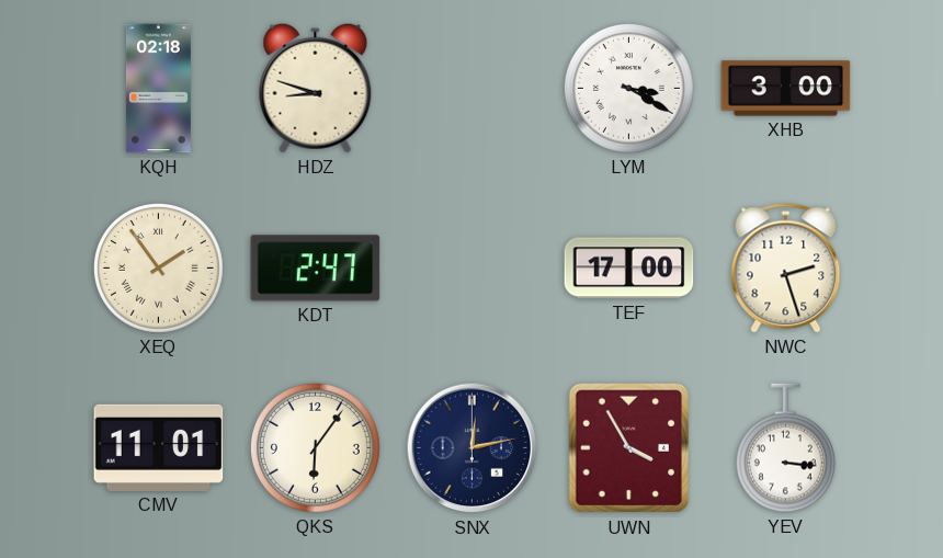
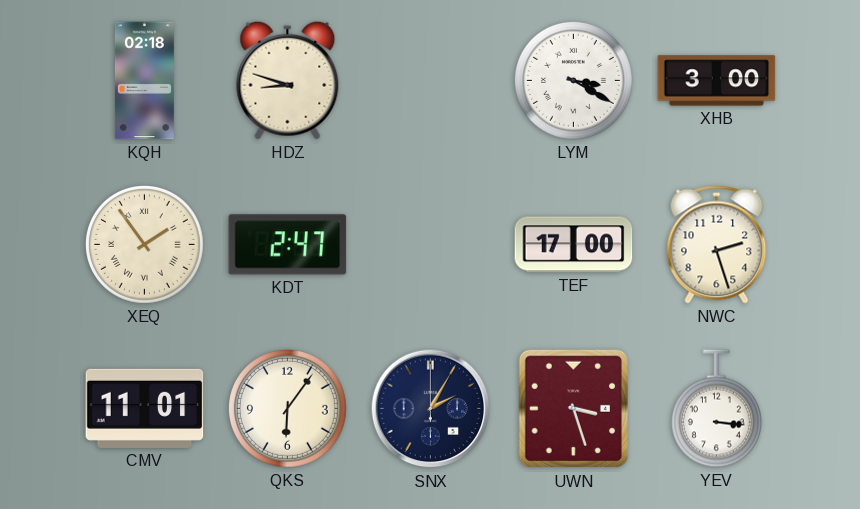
SNX: 12:13 -> 2:05
UWN: 3:55 -> 3:27
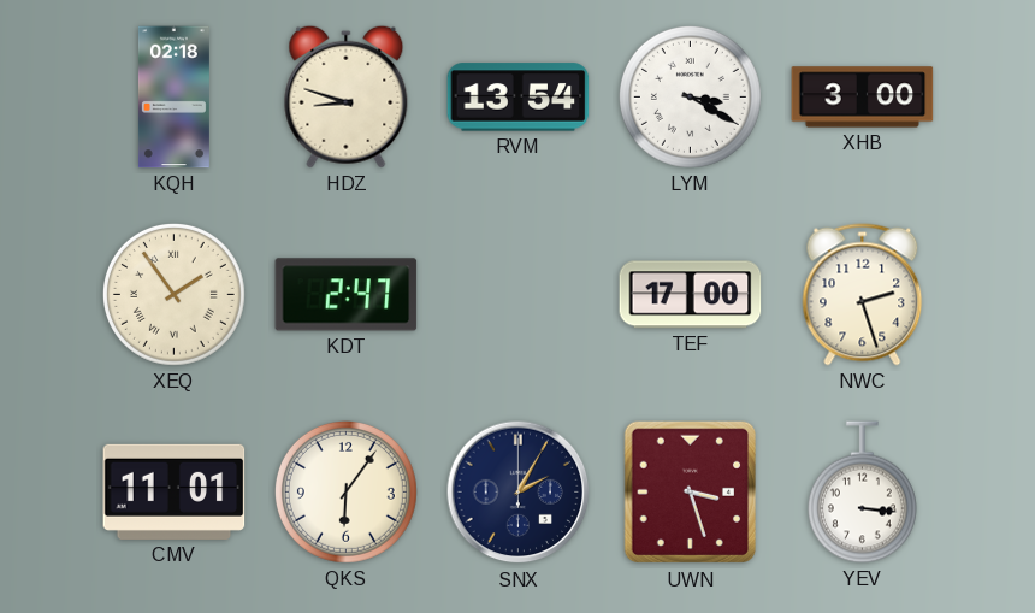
RVM: none -> 13:54
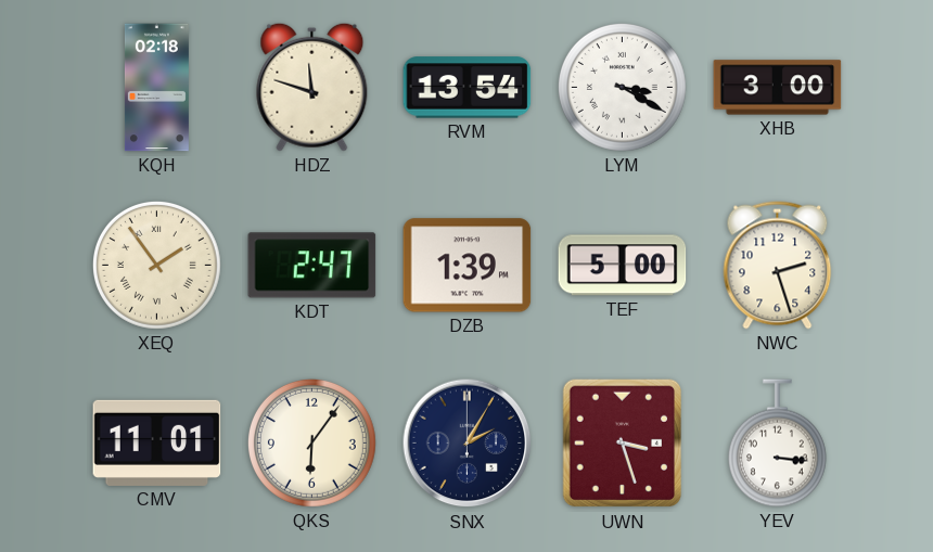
HDZ: 8:48 -> 11:48
DZB: none -> 1:39
TEF: 17:00 -> 5:00
